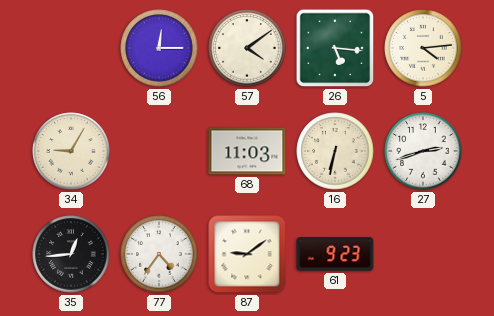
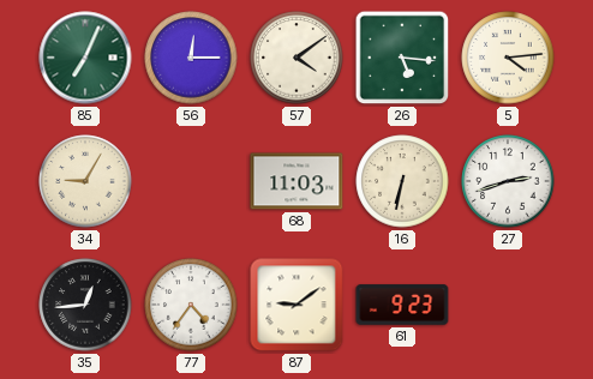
85: none -> 7:04
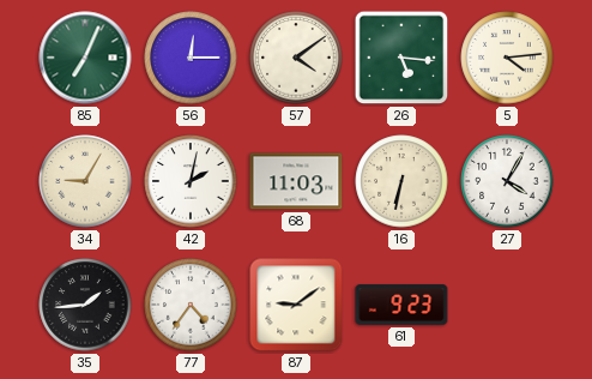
42: none -> 2:02
27: 2:42 -> 4:05
35: 12:44 -> 1:44
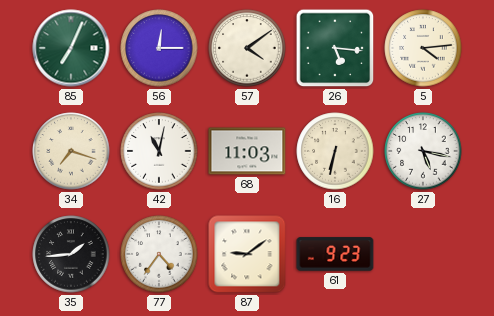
34: 9:05 -> 7:18
42: 2:02 -> 11:02
27: 4:05 -> 5:17
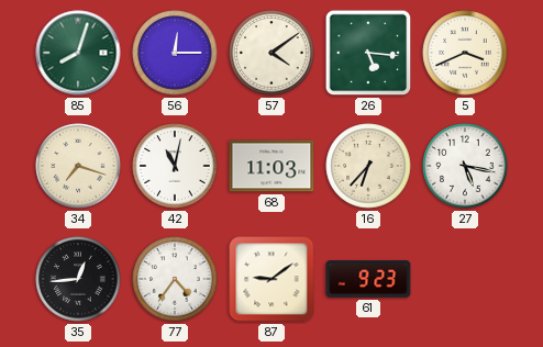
85: 7:04 -> 8:03
5: 4:14 -> 3:41
16: 6:32 -> 6:37
35: 1:44 -> 12:44
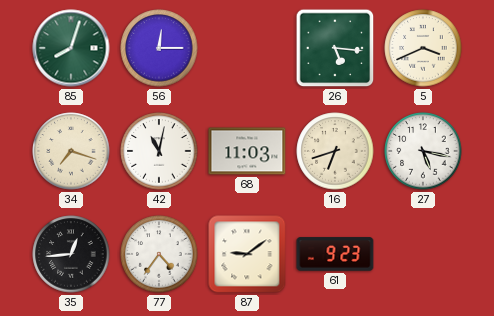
57: 4:09 -> none
16: 6:37 -> 6:42
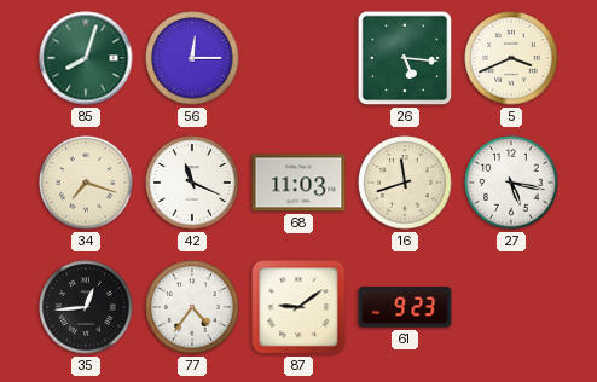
42: 11:02 -> 11:19
16: 6:42 -> 11:42
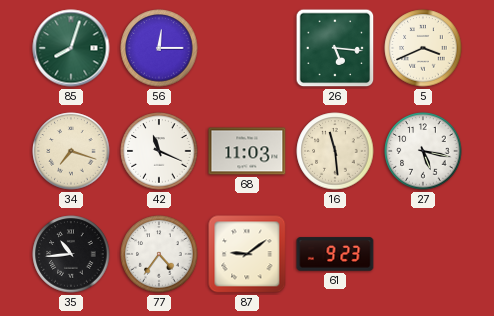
16: 11:42 -> 11:29
35: 12:44 -> 10:44
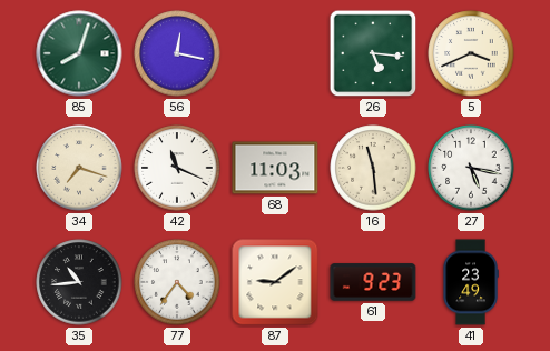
56: 12:15 -> 12:17
41: none -> 23:49
